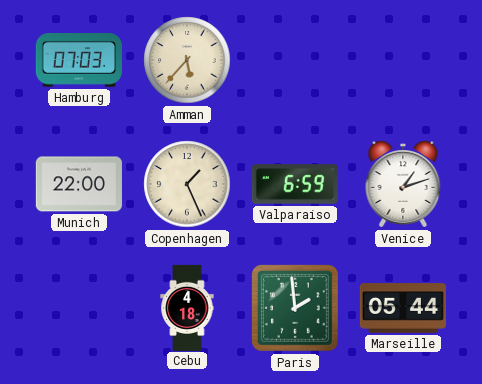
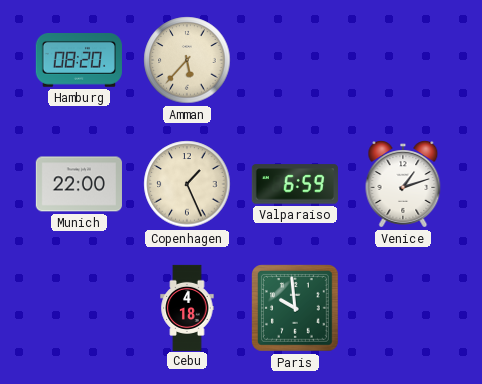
Hamburg: 07:03 -> 08:20
Paris: 1:59 -> 9:59
Marseille: 05:44 -> none
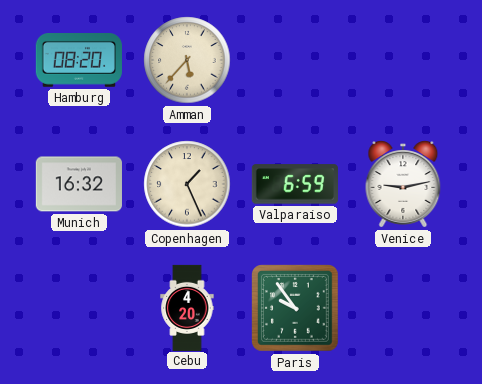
Munich: 22:00 -> 16:32
Venice: 1:12 -> 9:13
Cebu: 4:18 -> 4:20
Paris: 9:59 -> 9:54
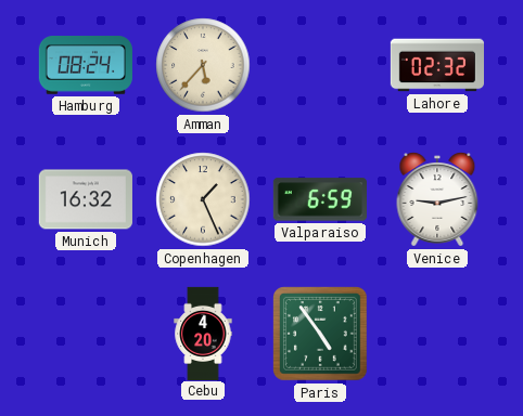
Hamburg: 08:20 -> 08:24
Lahore: none -> 02:32
Paris: 9:54 -> 4:54
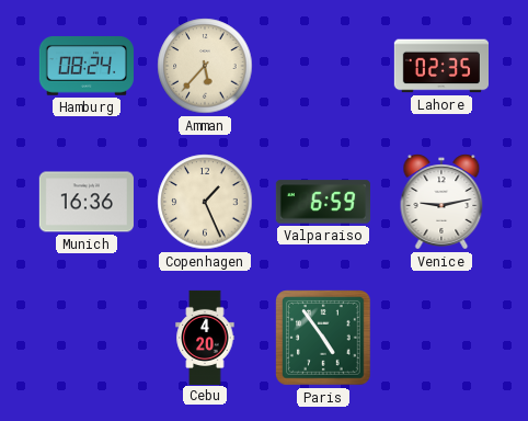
Lahore: 02:32 -> 02:35
Munich: 16:32 -> 16:36
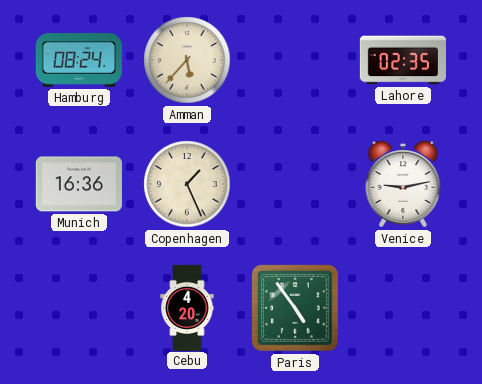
Valparaiso: 6:59 -> none
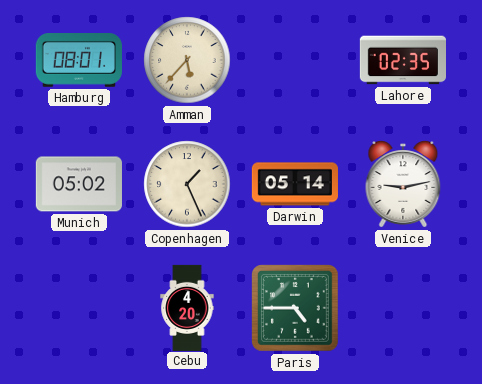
Hamburg: 08:24 -> 08:01
Munich: 16:36 -> 05:02
Darwin: none -> 05:14
Paris: 4:54 -> 4:45
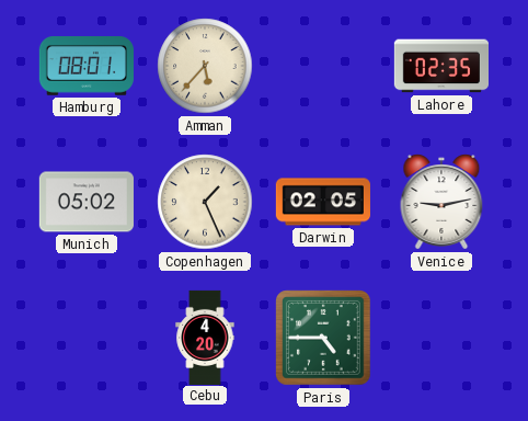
Darwin: 05:14 -> 02:05
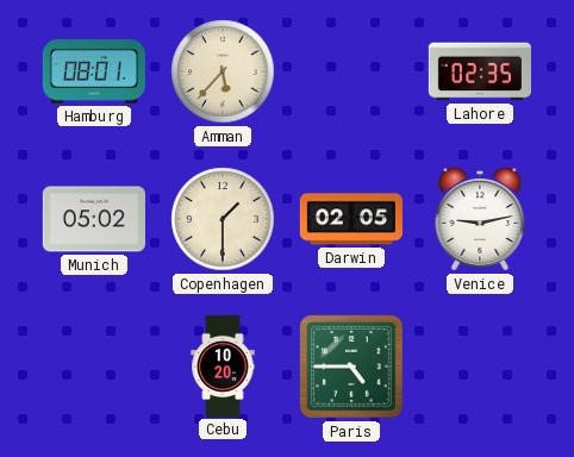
Copenhagen: 1:26 -> 1:30
Cebu: 4:20 -> 10:20
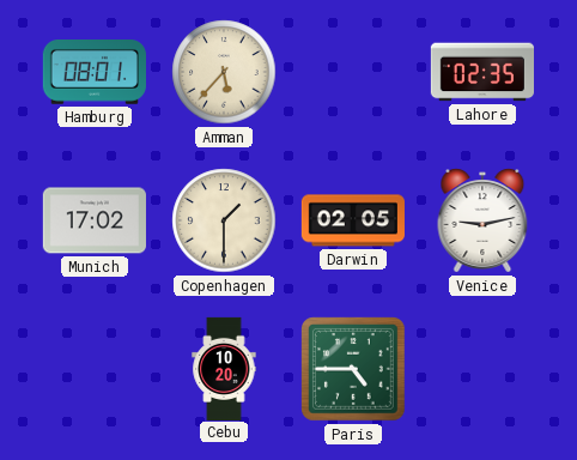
Munich: 05:02 -> 17:02
